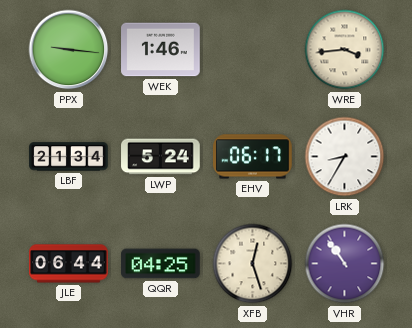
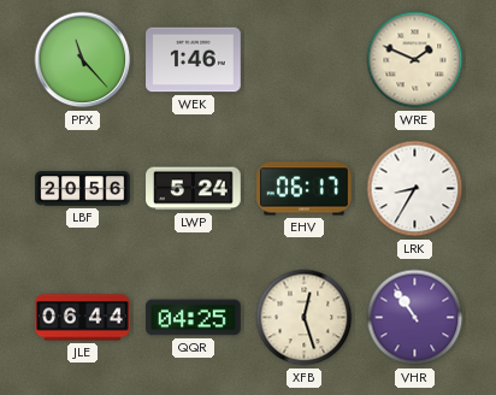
PPX: 9:16 -> 11:23
WRE: 3:44 -> 1:49
LBF: 21:34 -> 20:56
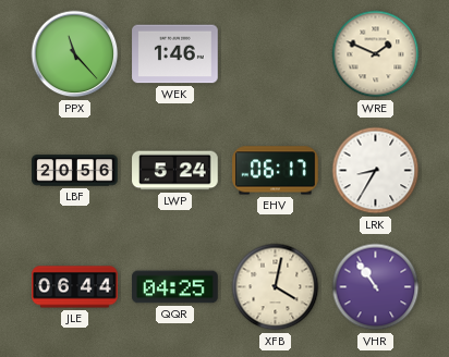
XFB: 12:27 -> 4:02
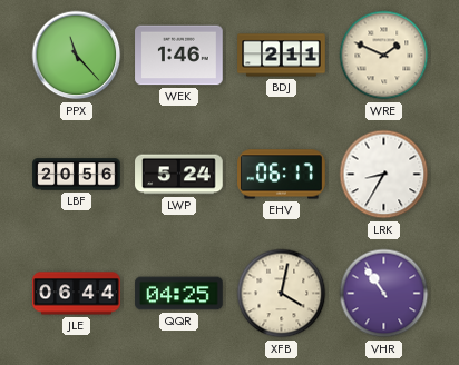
BDJ: none -> 2:11
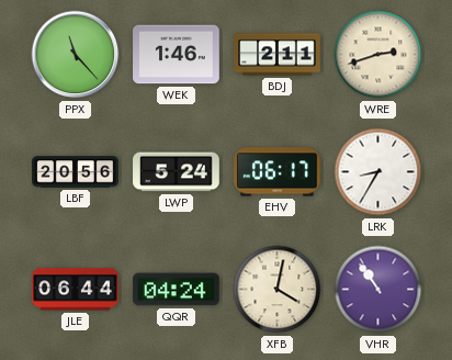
WRE: 1:49 -> 2:42
QQR: 04:25 -> 04:24
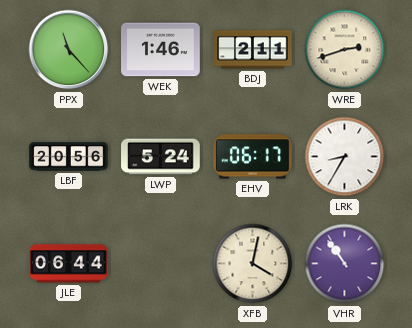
QQR: 04:24 -> none
